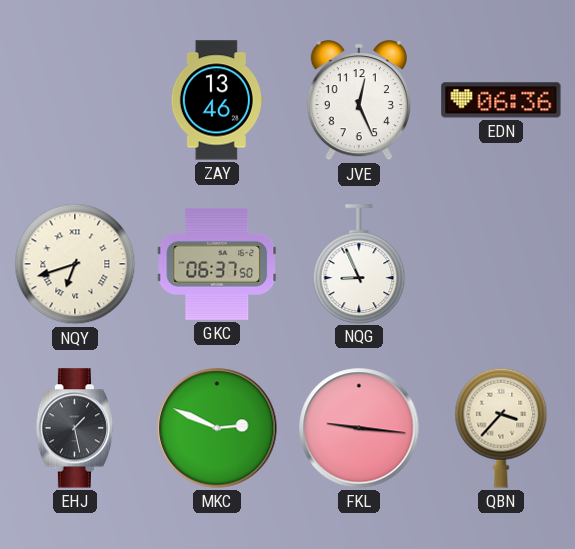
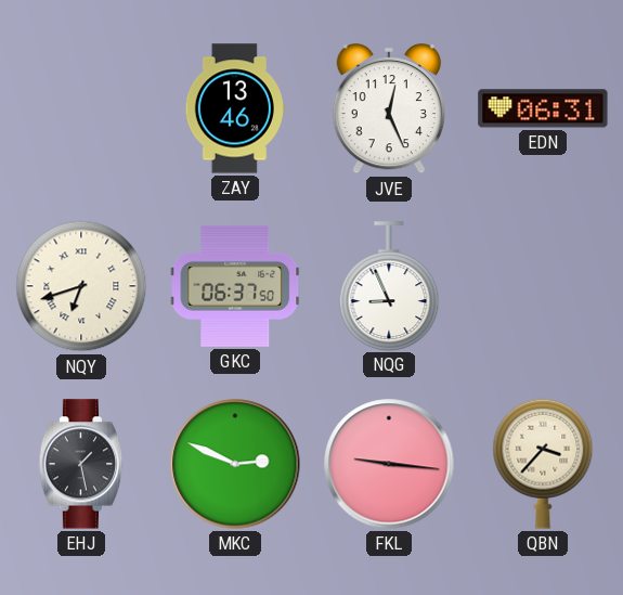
EDN: 06:36 -> 06:31
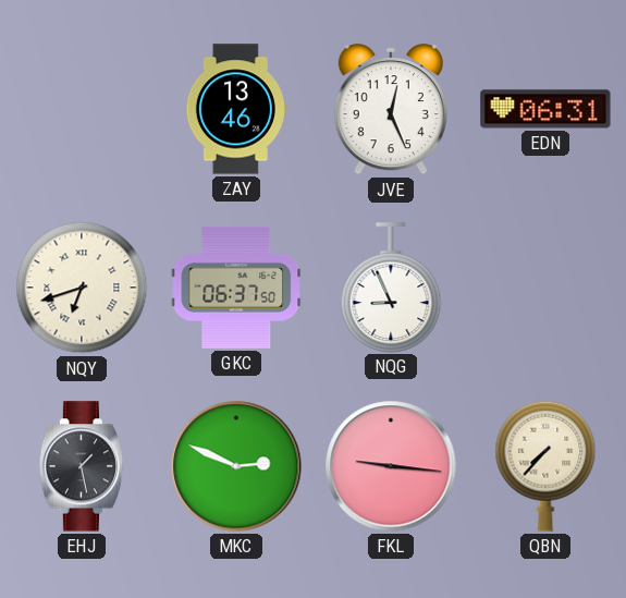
QBN: 3:37 -> 7:37
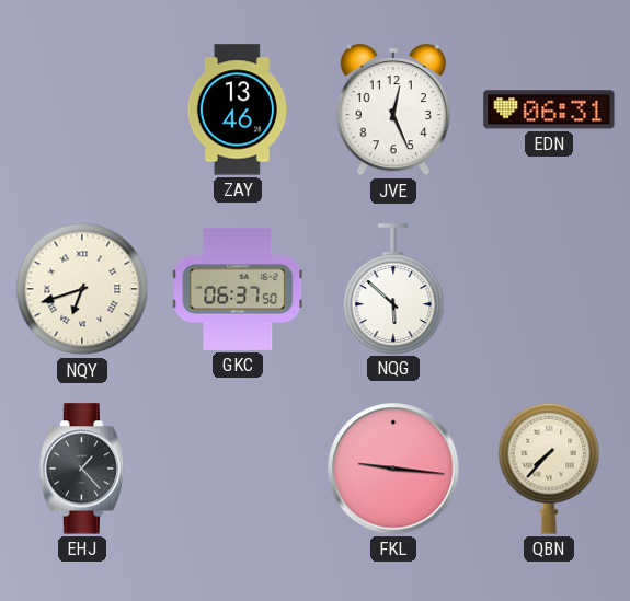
NQG: 8:56 -> 5:52
EHJ: 1:28 -> 1:23
MKC: 2:49 -> none
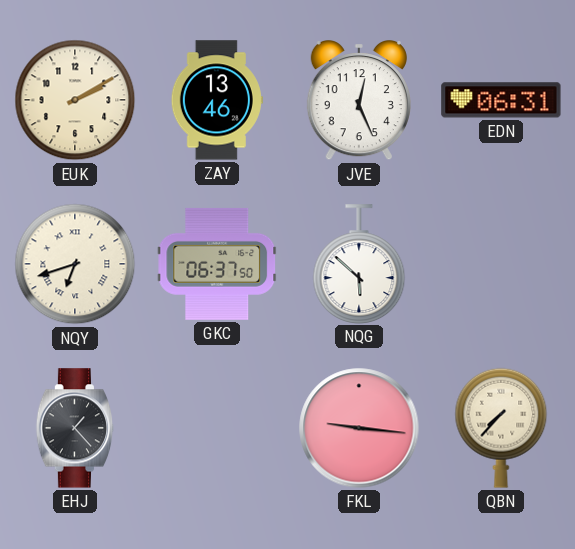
EUK: none -> 2:10
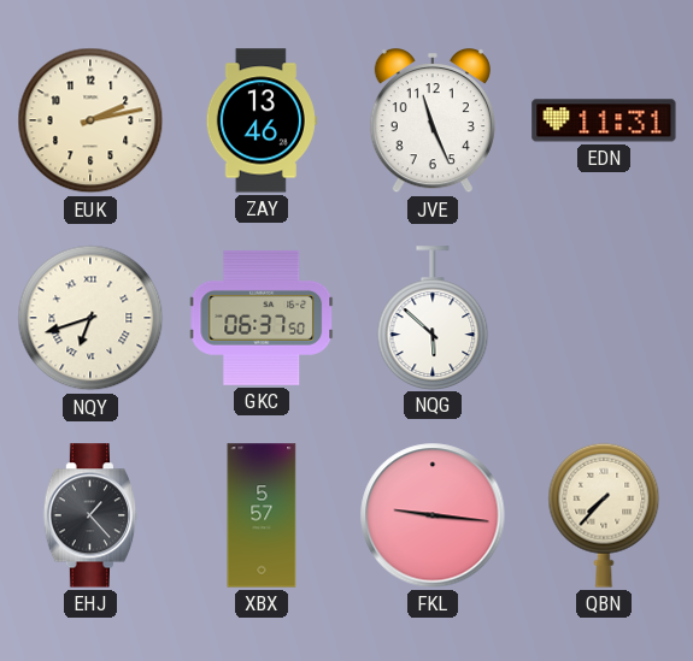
EUK: 2:10 -> 2:13
JVE: 12:26 -> 11:26
EDN: 06:31 -> 11:31
XBX: none -> 5:57
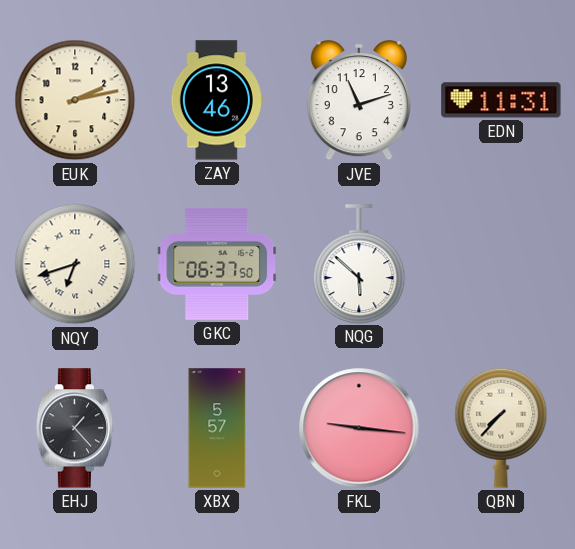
JVE: 11:26 -> 11:12
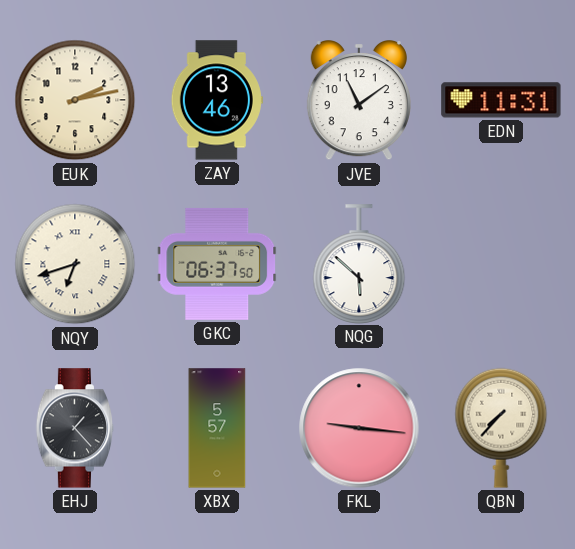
JVE: 11:12 -> 11:09
